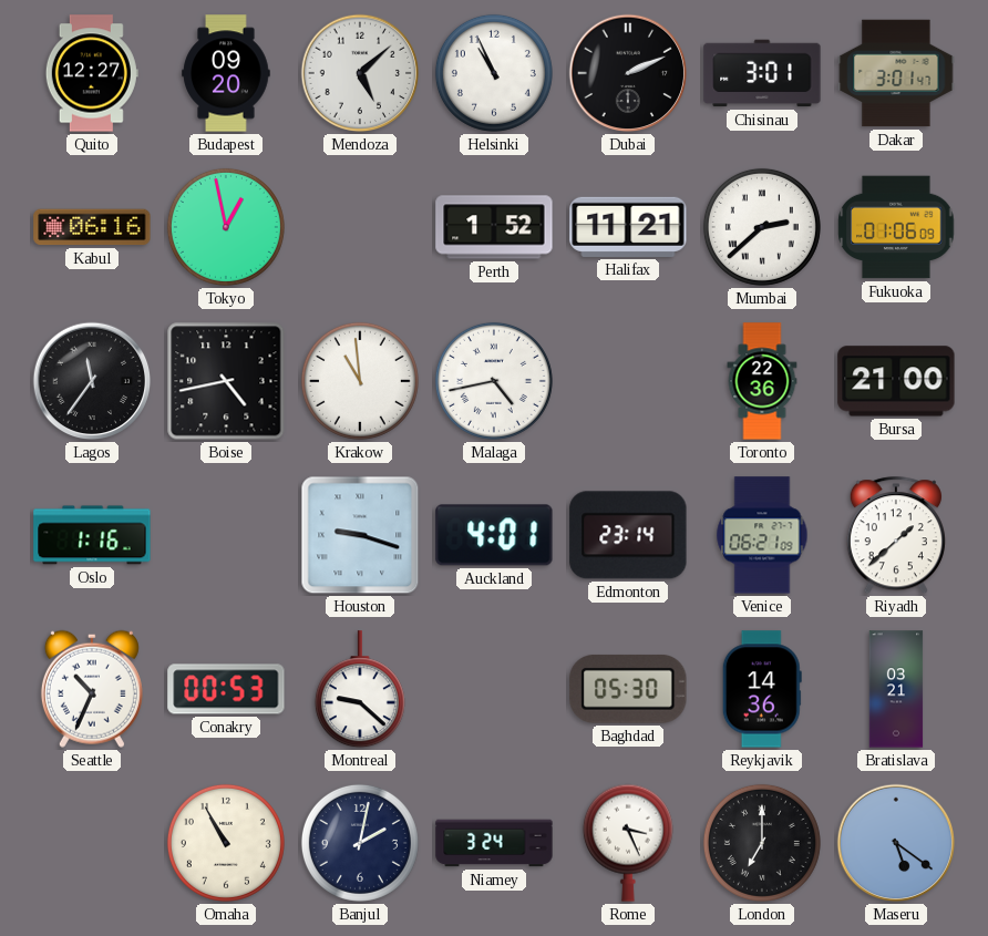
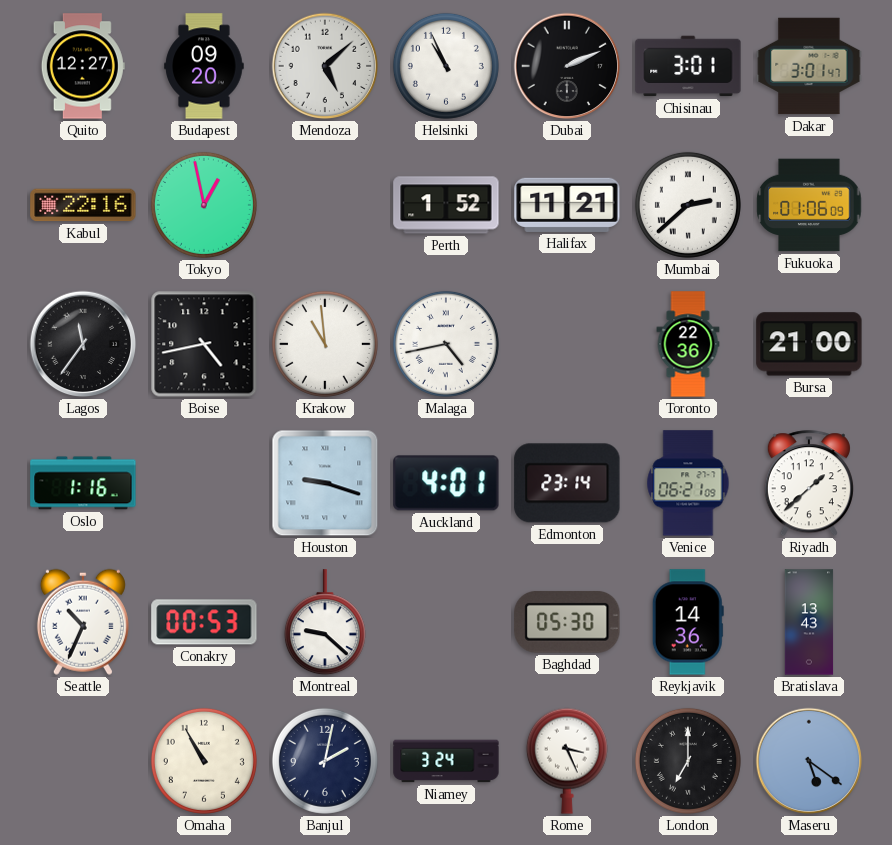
Kabul: 06:16 -> 22:16
Bratislava: 03:21 -> 13:43
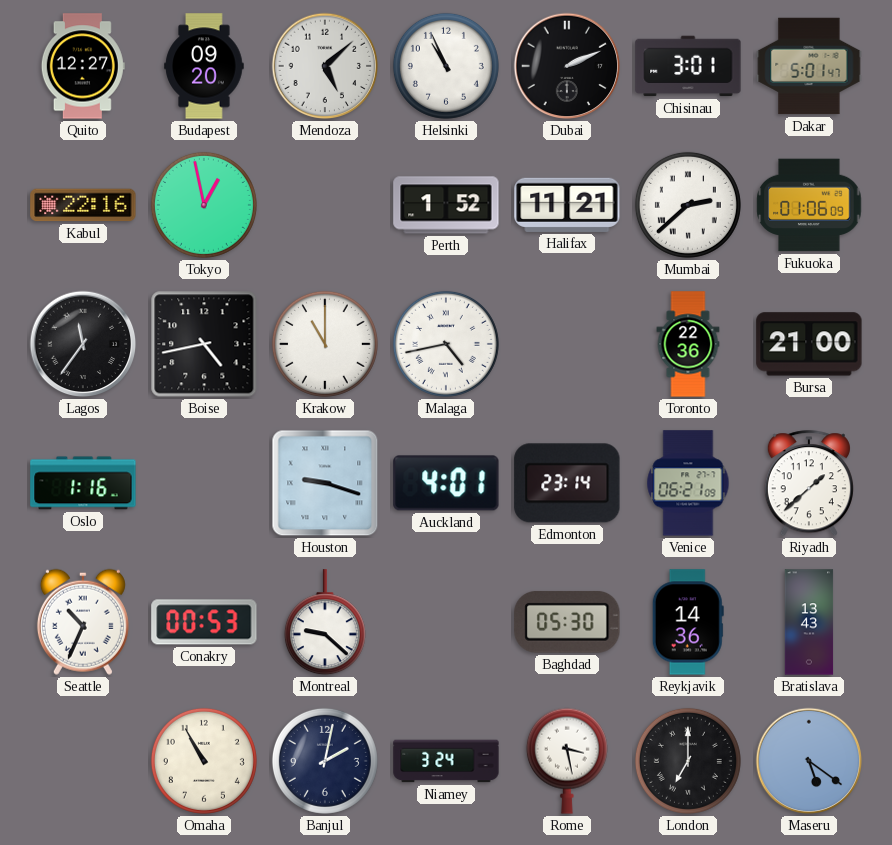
Dakar: 3:01 -> 5:01
Krakow: 10:59 -> 11:00
Rome: 3:26 -> 3:28
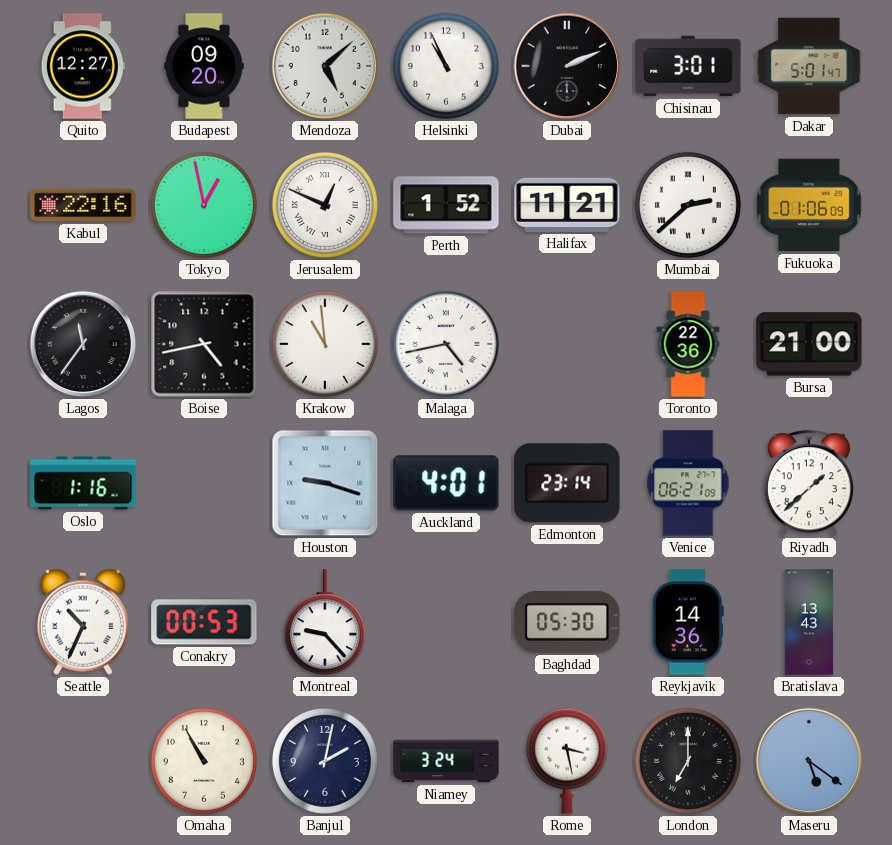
Jerusalem: none -> 12:49
Krakow: 11:00 -> 10:59
Montreal: 9:22 -> 9:23
